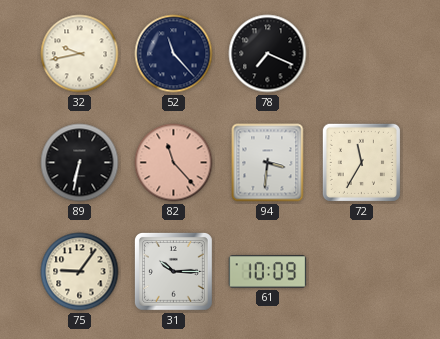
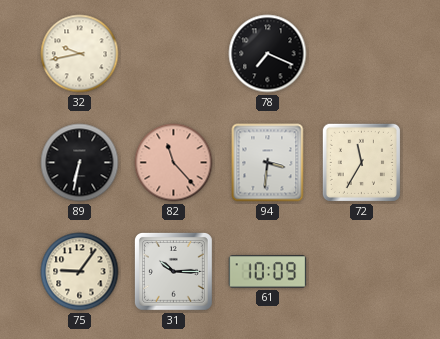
52: 11:23 -> none
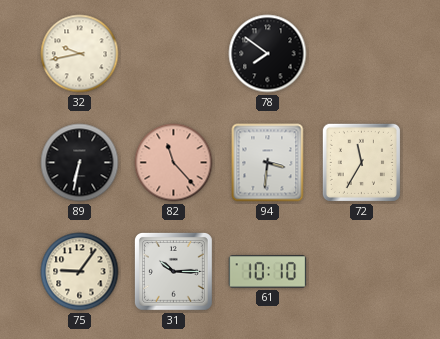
78: 7:19 -> 7:51
61: 10:09 -> 10:10
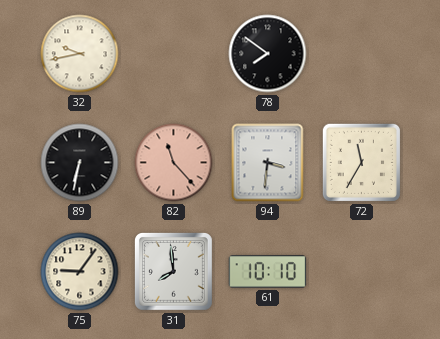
31: 10:15 -> 7:59
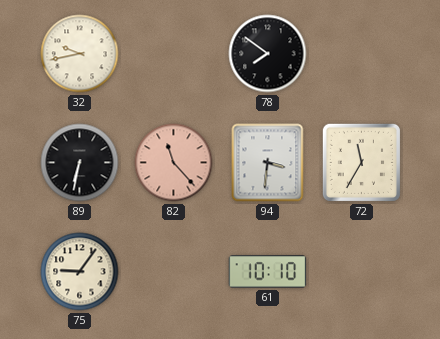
31: 7:59 -> none
